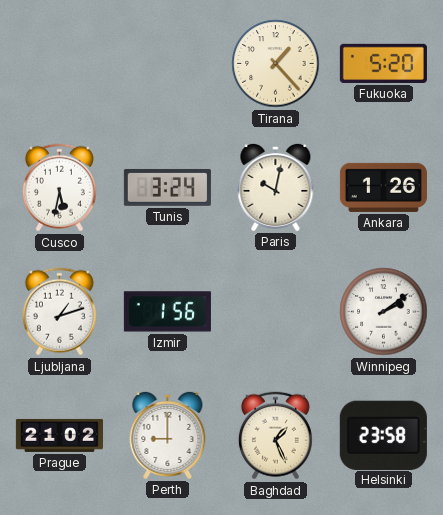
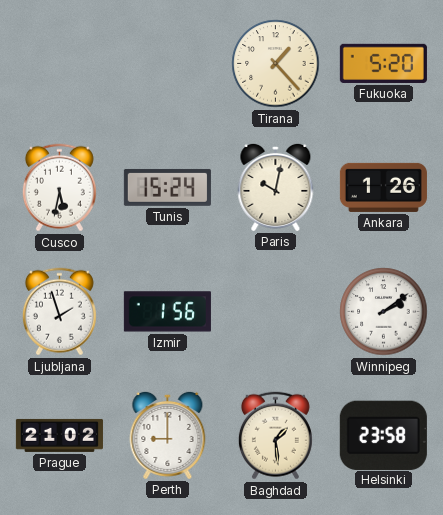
Tunis: 3:24 -> 15:24
Ljubljana: 1:12 -> 1:57
Baghdad: 1:26 -> 1:29
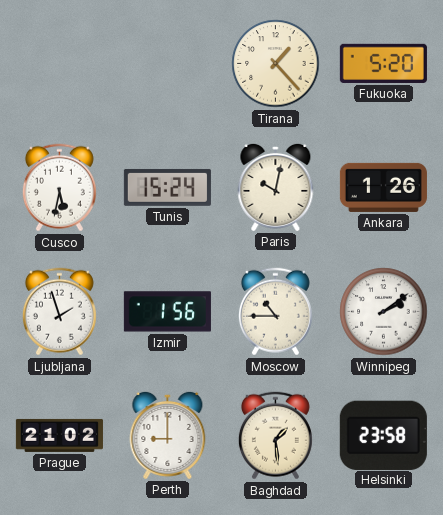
Moscow: none -> 10:45
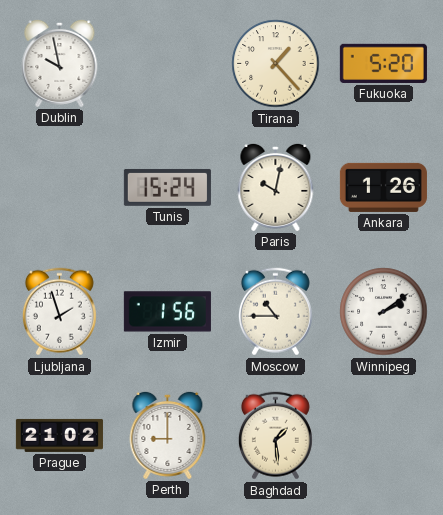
Dublin: none -> 9:58
Cusco: 5:32 -> none
Helsinki: 23:58 -> none
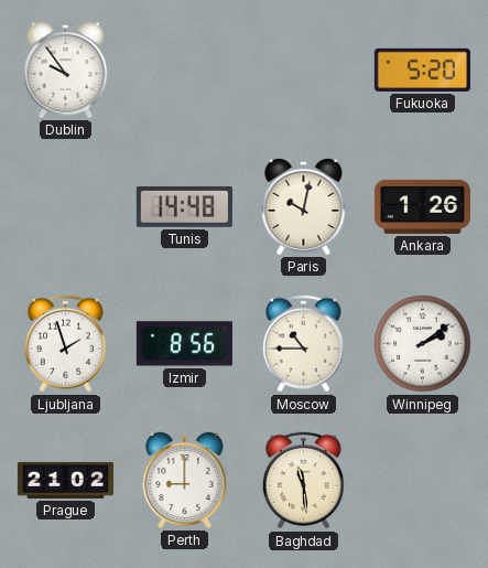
Dublin: 9:58 -> 9:54
Tirana: 1:23 -> none
Tunis: 15:24 -> 14:48
Izmir: 1:56 -> 8:56
Baghdad: 1:29 -> 11:29
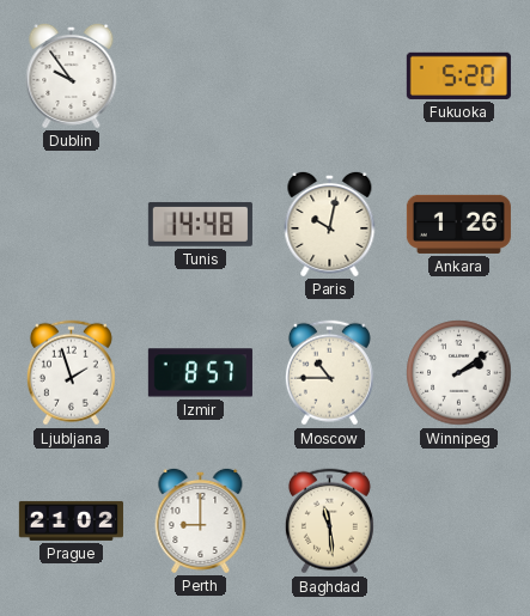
Izmir: 8:56 -> 8:57
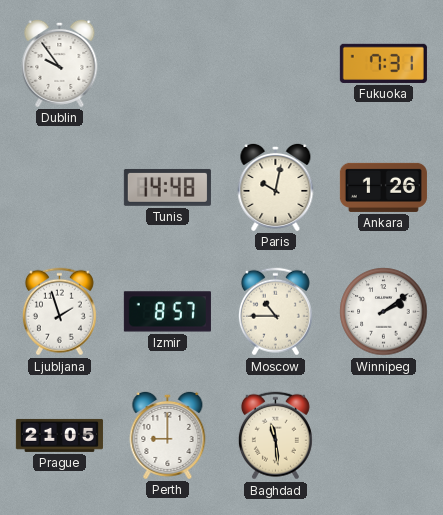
Fukuoka: 5:20 -> 7:31
Prague: 21:02 -> 21:05
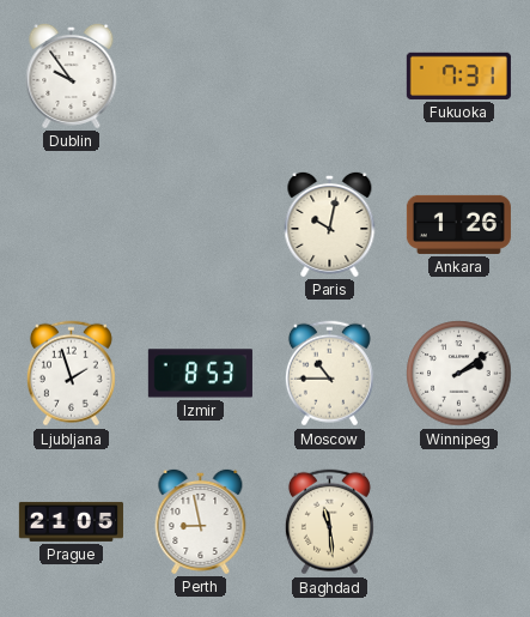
Tunis: 14:48 -> none
Izmir: 8:57 -> 8:53
Perth: 9:00 -> 8:58
